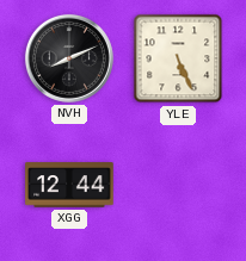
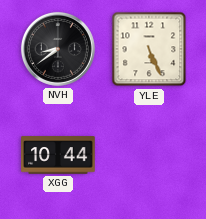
NVH: 8:11 -> 8:39
XGG: 12:44 -> 10:44
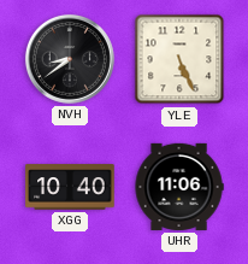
XGG: 10:44 -> 10:40
UHR: none -> 11:06
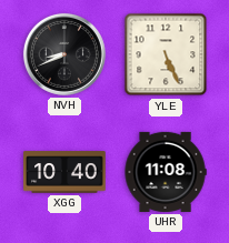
NVH: 8:39 -> 8:41
UHR: 11:06 -> 11:08
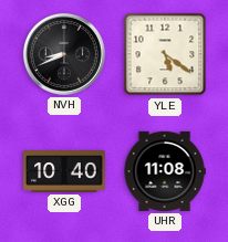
YLE: 5:26 -> 5:21
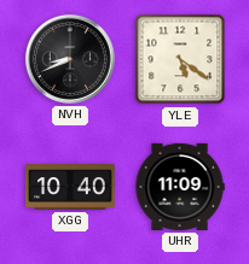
UHR: 11:08 -> 11:09
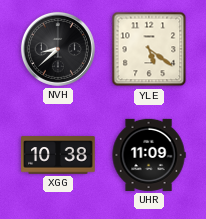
NVH: 8:41 -> 8:38
XGG: 10:40 -> 10:38
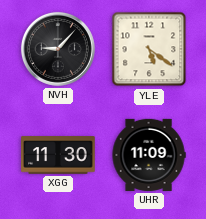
NVH: 8:38 -> 9:07
XGG: 10:38 -> 11:30
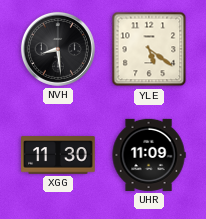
NVH: 9:07 -> 8:29
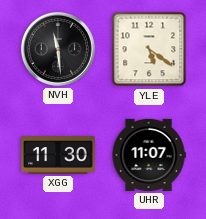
NVH: 8:29 -> 11:29
UHR: 11:09 -> 11:07
